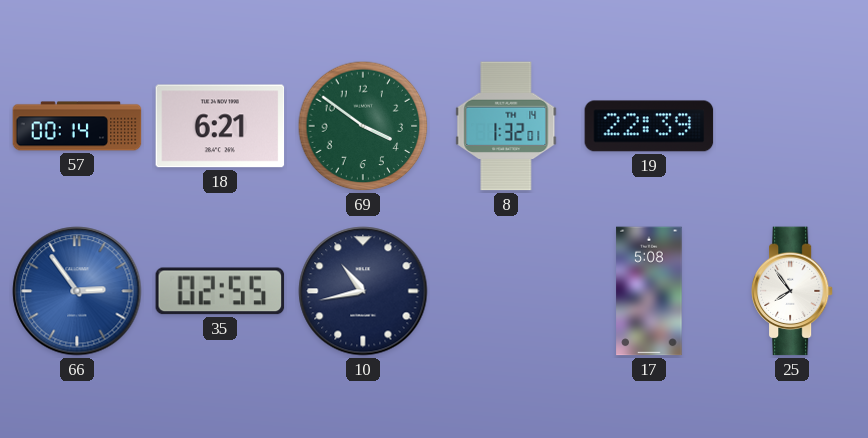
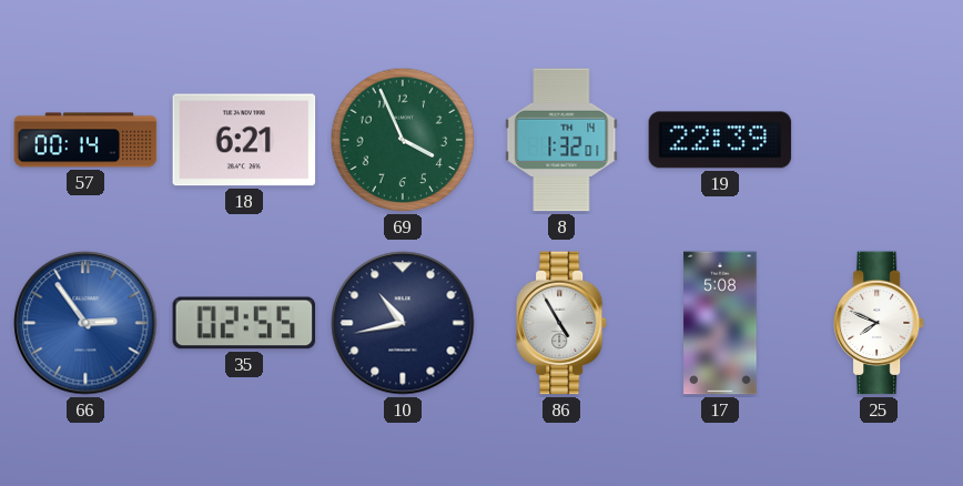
69: 3:51 -> 3:56
86: none -> 4:55
25: 7:54 -> 7:49
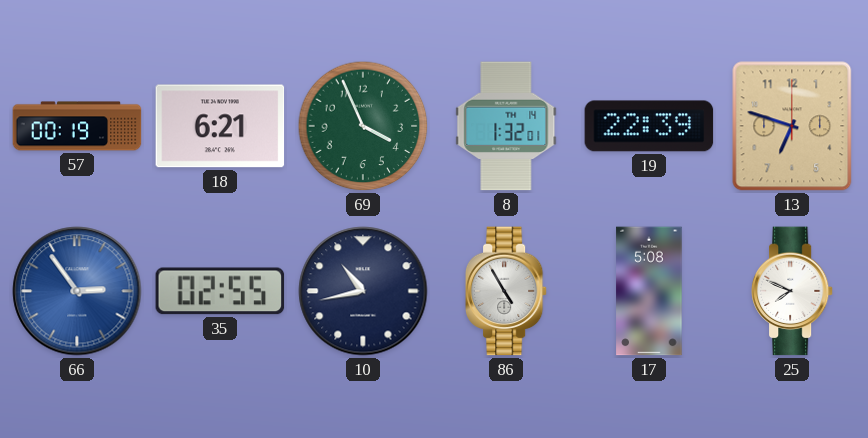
57: 00:14 -> 00:19
13: none -> 6:48
